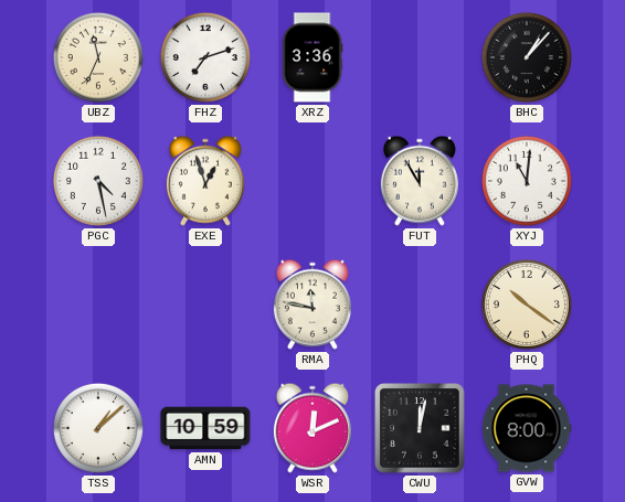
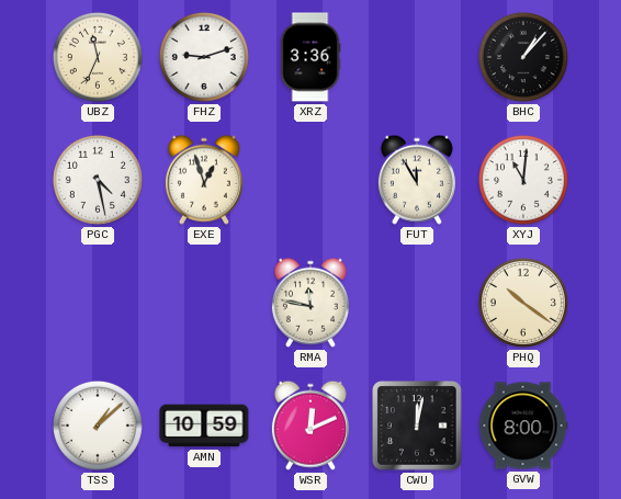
FHZ: 7:12 -> 9:12
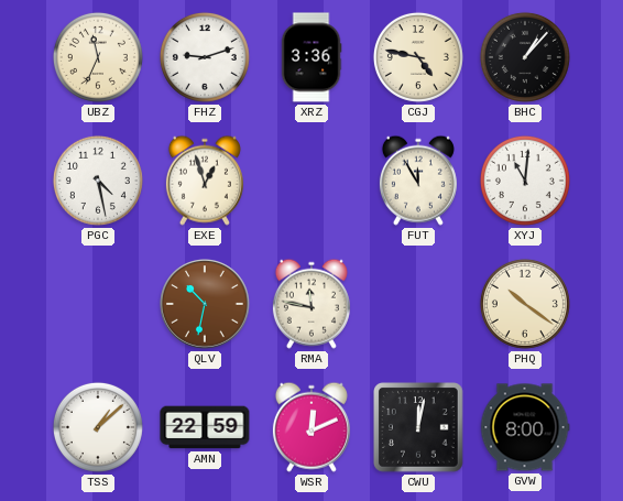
CGJ: none -> 4:47
QLV: none -> 10:32
AMN: 10:59 -> 22:59
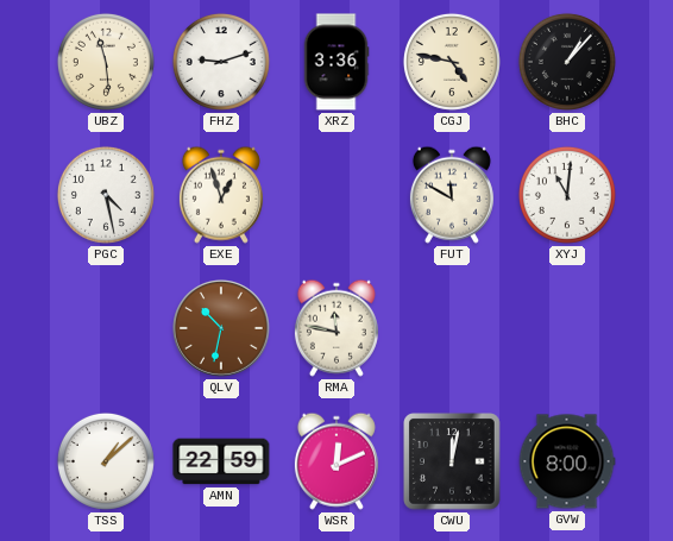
UBZ: 11:34 -> 11:29
FUT: 11:55 -> 11:50
PHQ: 10:21 -> none
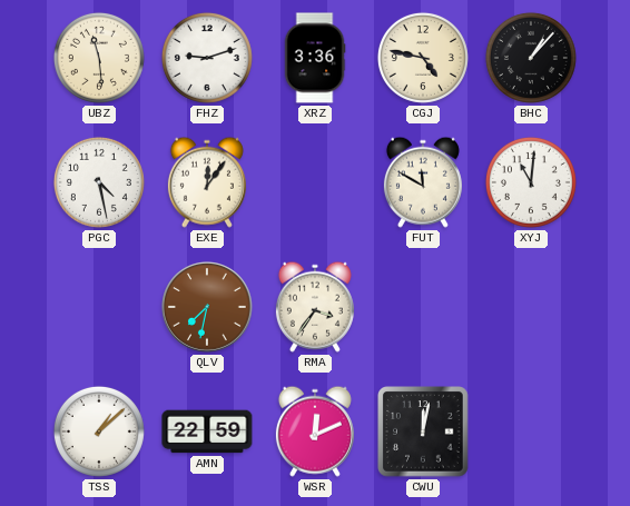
EXE: 12:57 -> 12:06
QLV: 10:32 -> 7:32
RMA: 11:47 -> 3:36
GVW: 8:00 -> none
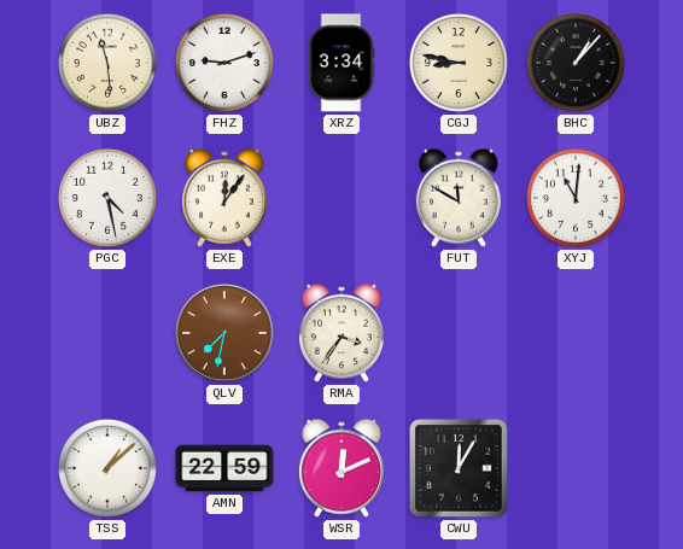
XRZ: 3:36 -> 3:34
CGJ: 4:47 -> 8:47
CWU: 12:02 -> 12:05
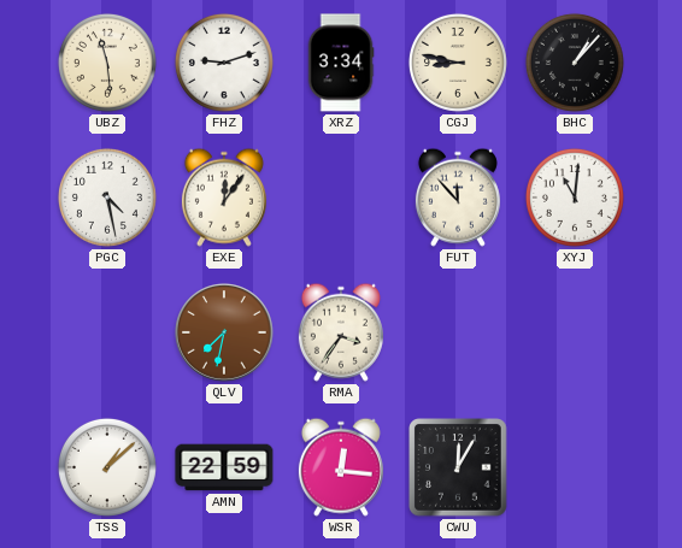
FUT: 11:50 -> 11:53
WSR: 12:11 -> 12:16
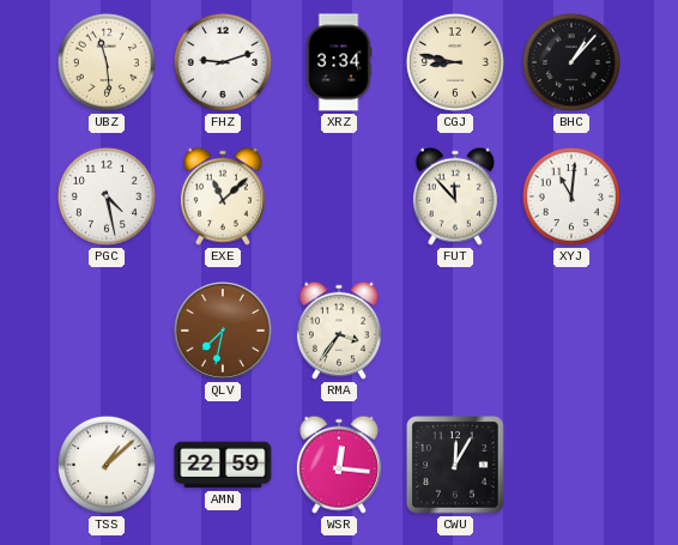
EXE: 12:06 -> 11:08
